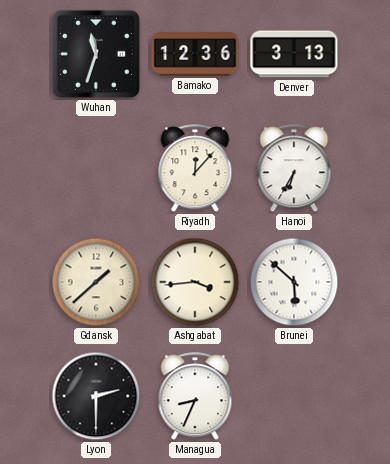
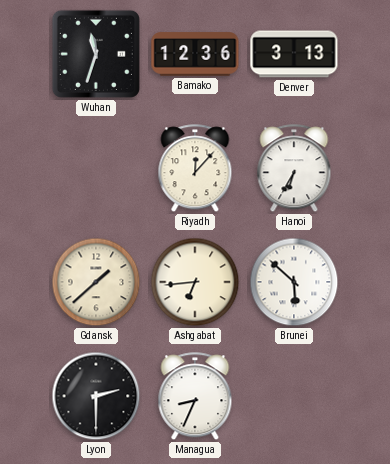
Ashgabat: 3:44 -> 6:44
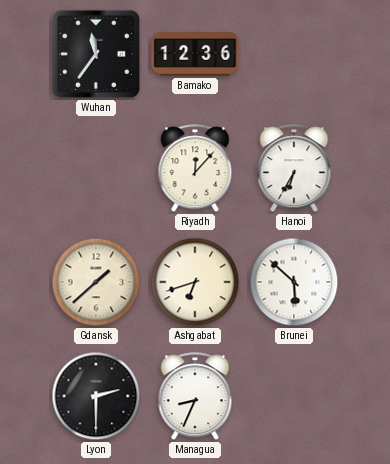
Wuhan: 11:33 -> 11:36
Denver: 3:13 -> none
Ashgabat: 6:44 -> 6:42
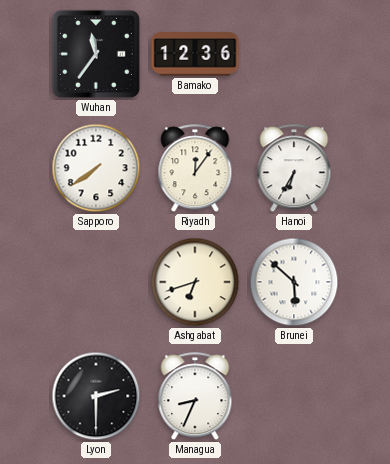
Sapporo: none -> 7:39
Riyadh: 12:07 -> 12:06
Gdansk: 1:38 -> none
